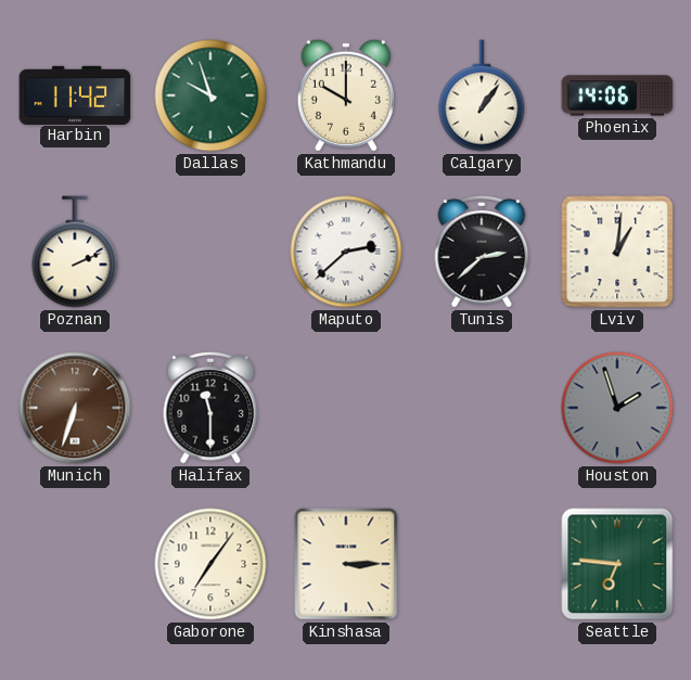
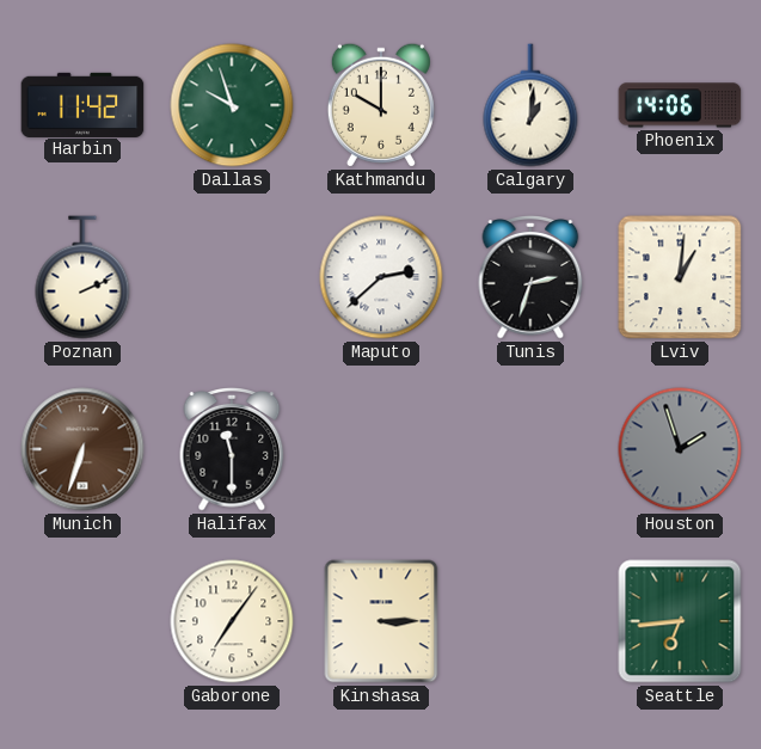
Calgary: 1:06 -> 1:01
Tunis: 2:38 -> 2:33
Seattle: 6:46 -> 6:44
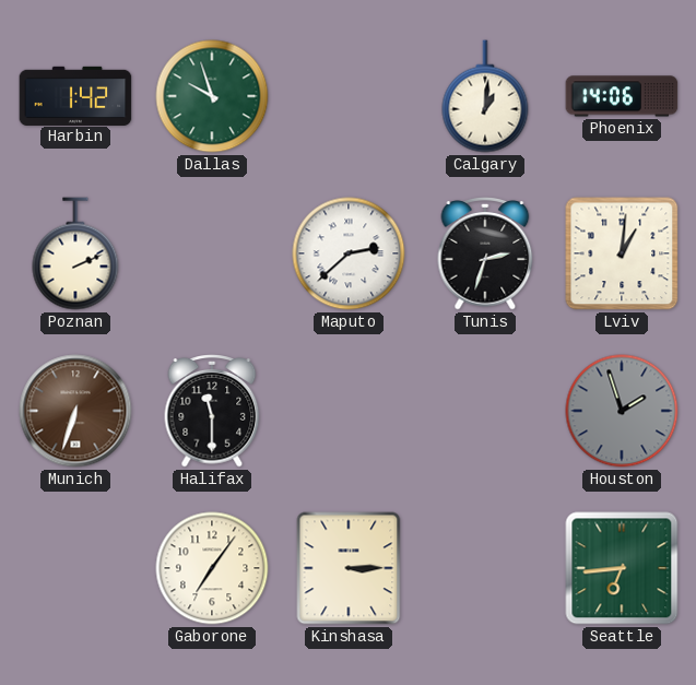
Harbin: 11:42 -> 1:42
Kathmandu: 10:00 -> none
